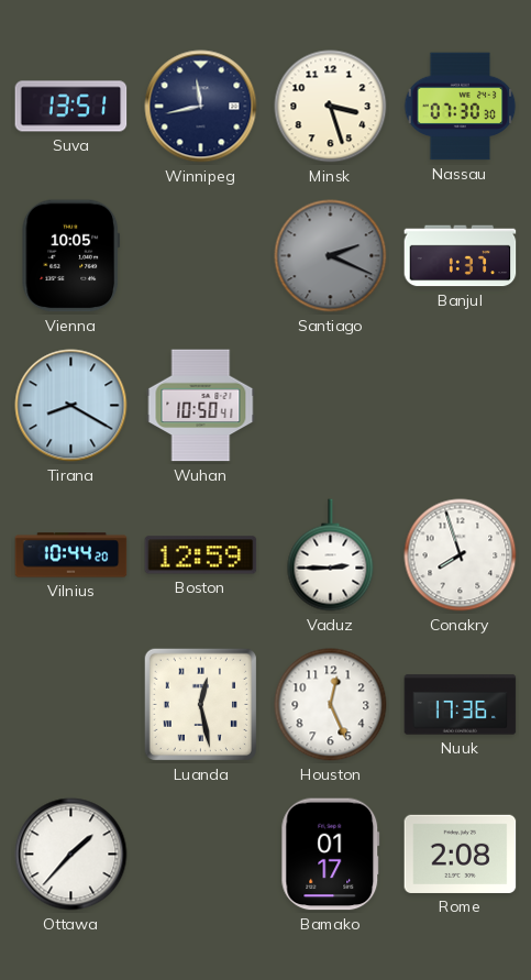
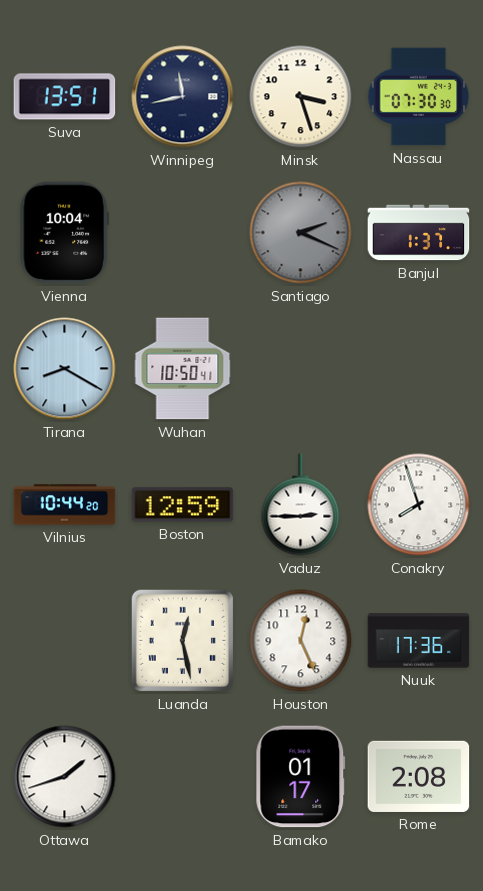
Vienna: 10:05 -> 10:04
Ottawa: 1:37 -> 1:42
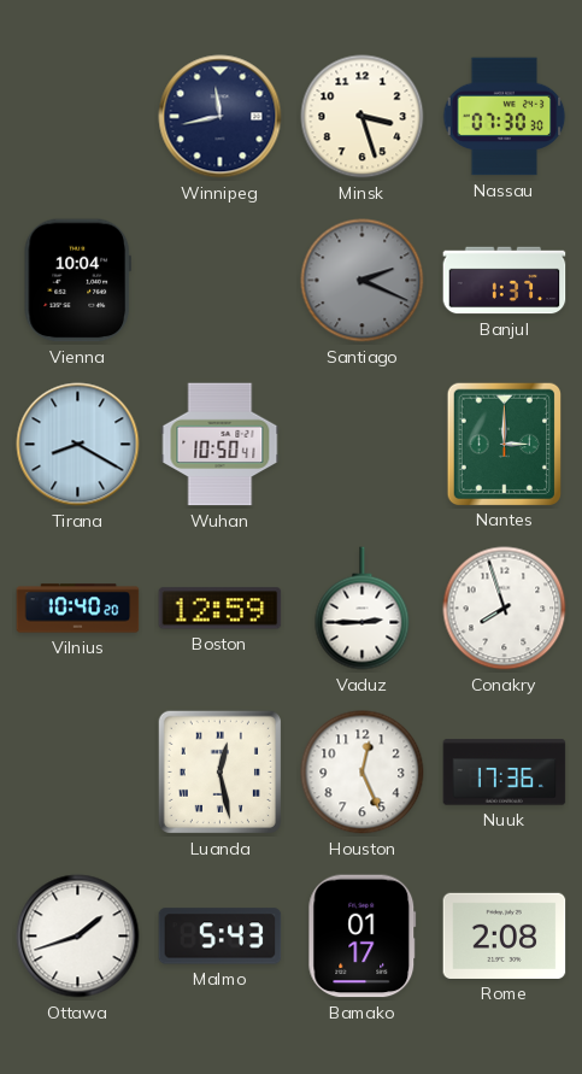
Suva: 13:51 -> none
Nantes: none -> 3:00
Vilnius: 10:44 -> 10:40
Malmo: none -> 5:43
